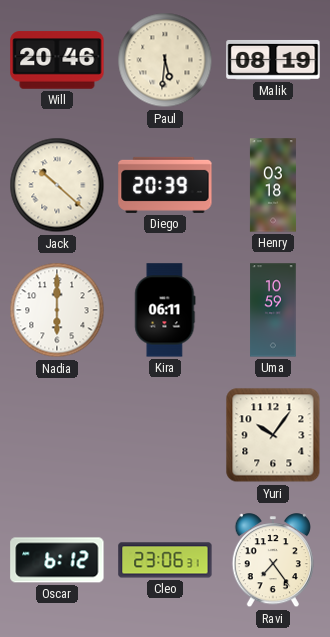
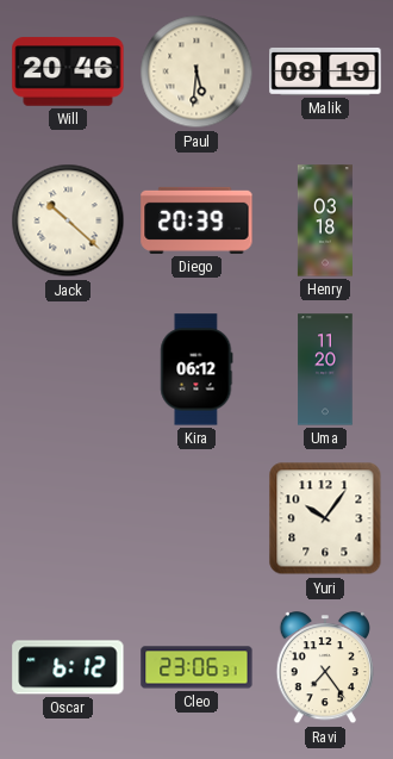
Nadia: 6:00 -> none
Kira: 06:11 -> 06:12
Uma: 10:59 -> 11:20
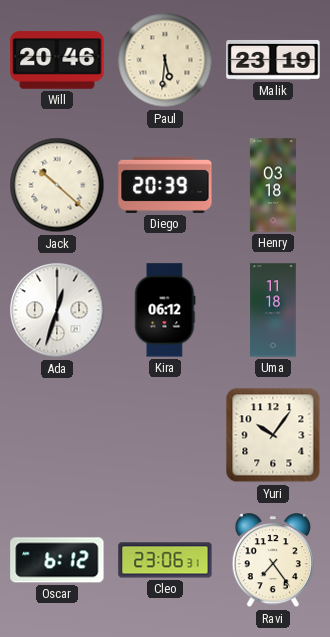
Malik: 08:19 -> 23:19
Ada: none -> 12:33
Uma: 11:20 -> 11:18
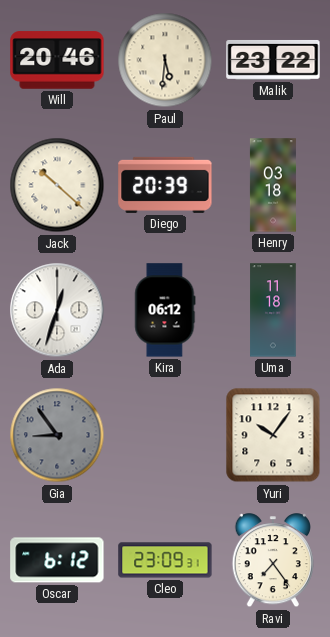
Malik: 23:19 -> 23:22
Gia: none -> 8:54
Cleo: 23:06 -> 23:09
